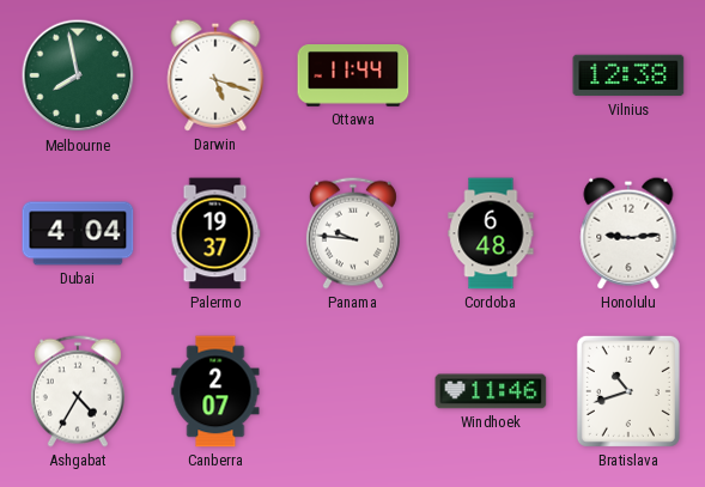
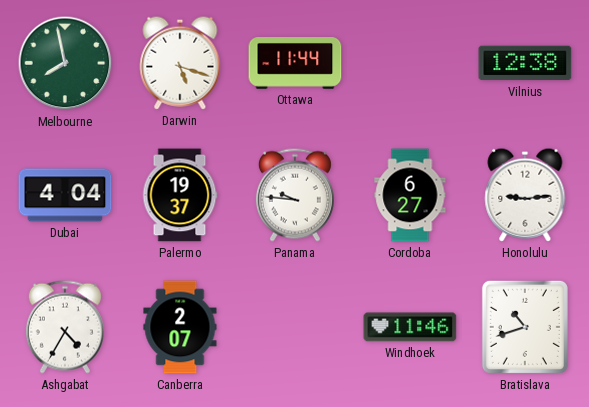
Cordoba: 6:48 -> 6:27
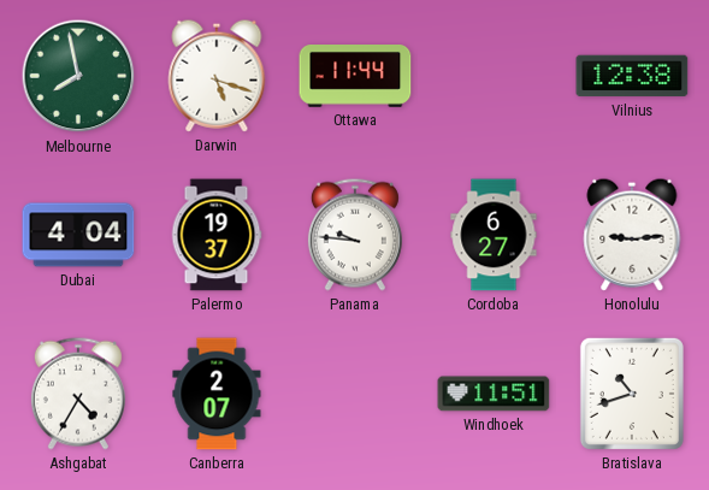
Windhoek: 11:46 -> 11:51
